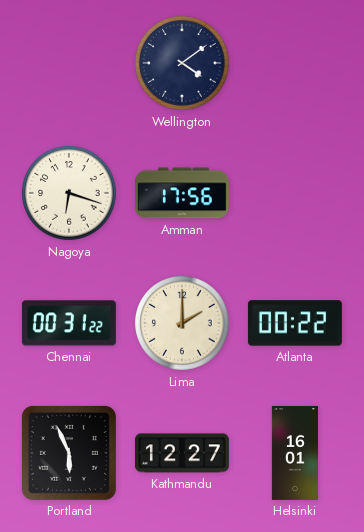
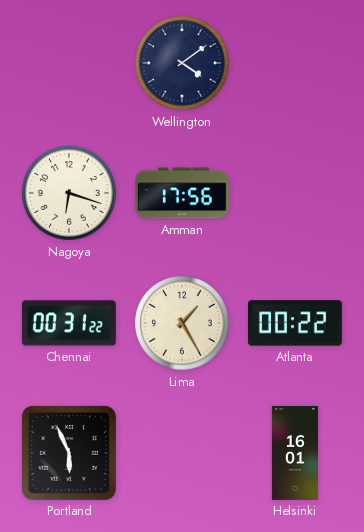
Lima: 2:00 -> 1:25
Kathmandu: 12:27 -> none
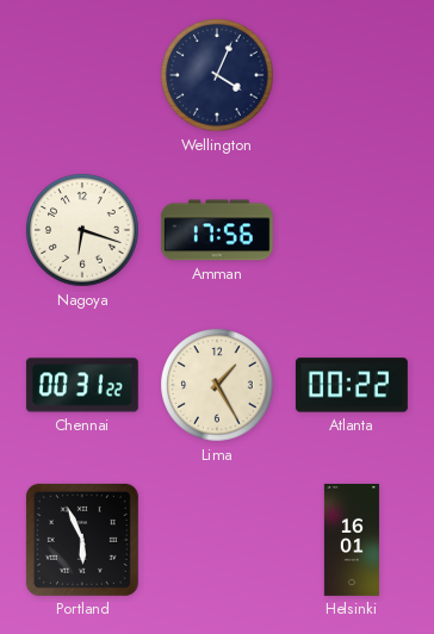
Wellington: 4:09 -> 4:04
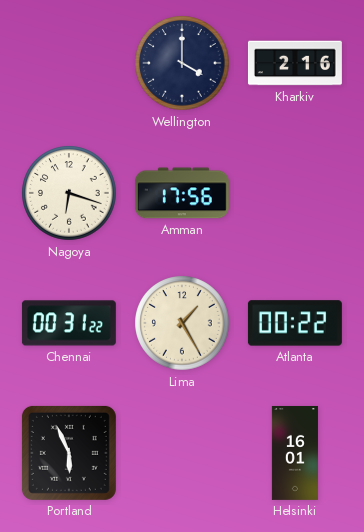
Wellington: 4:04 -> 4:00
Kharkiv: none -> 2:16
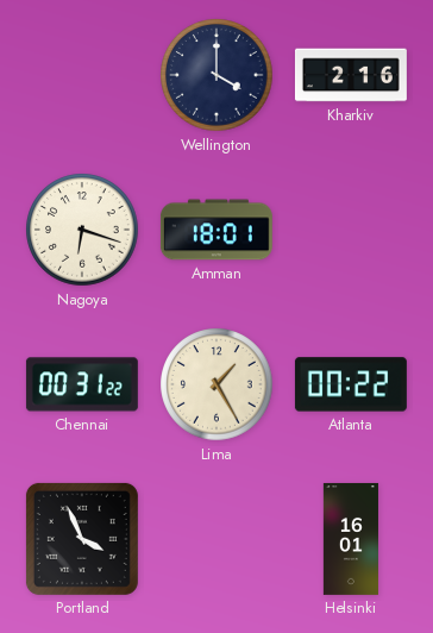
Amman: 17:56 -> 18:01
Portland: 5:56 -> 3:56
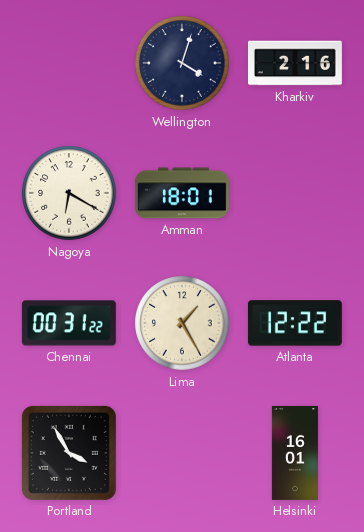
Wellington: 4:00 -> 4:03
Nagoya: 6:18 -> 6:20
Atlanta: 00:22 -> 12:22
Portland: 3:56 -> 3:55
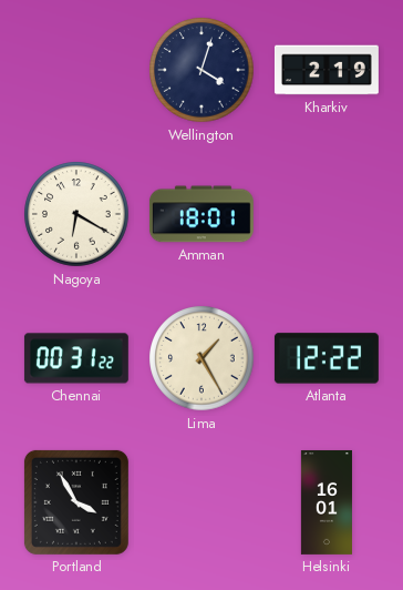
Kharkiv: 2:16 -> 2:19
